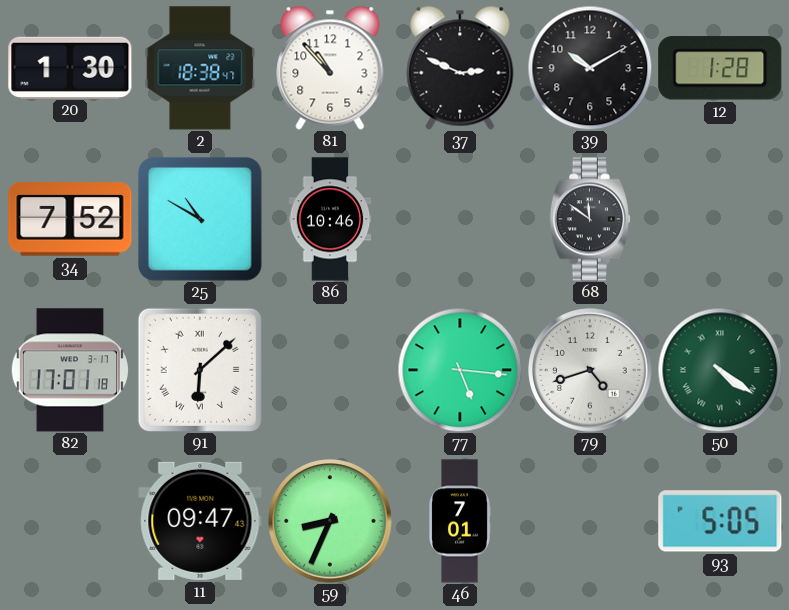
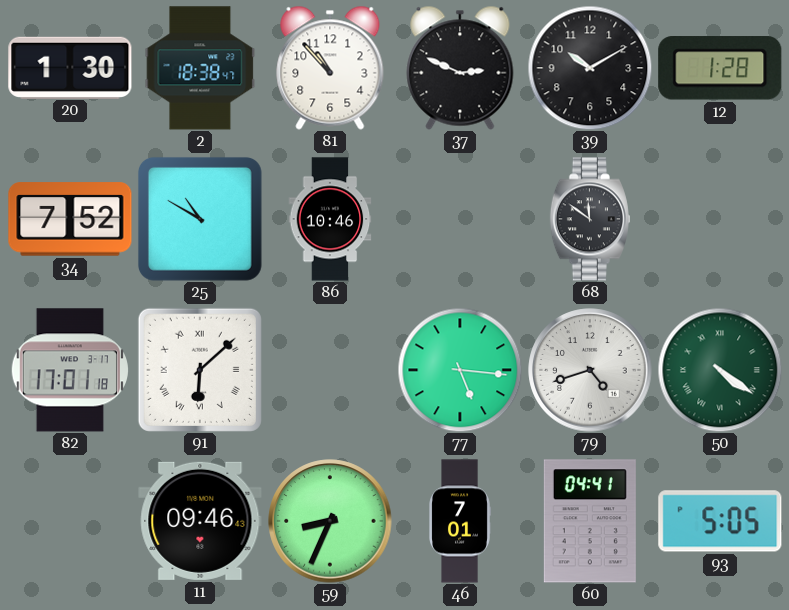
11: 09:47 -> 09:46
60: none -> 04:41
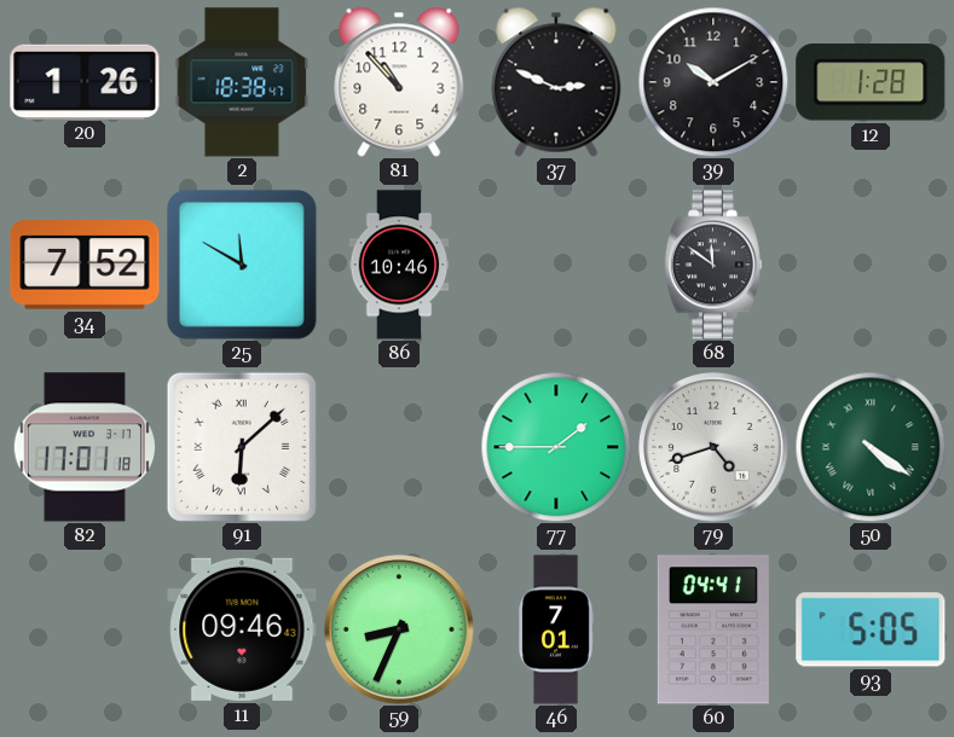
20: 1:30 -> 1:26
25: 10:50 -> 11:50
77: 5:16 -> 1:45
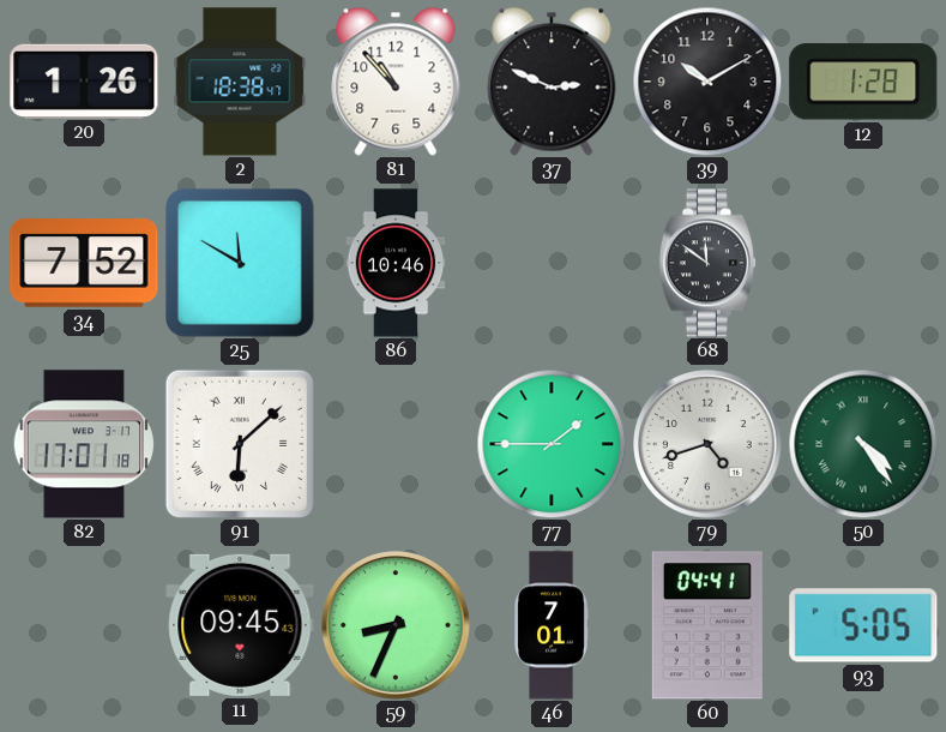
50: 4:21 -> 4:24
11: 09:46 -> 09:45
